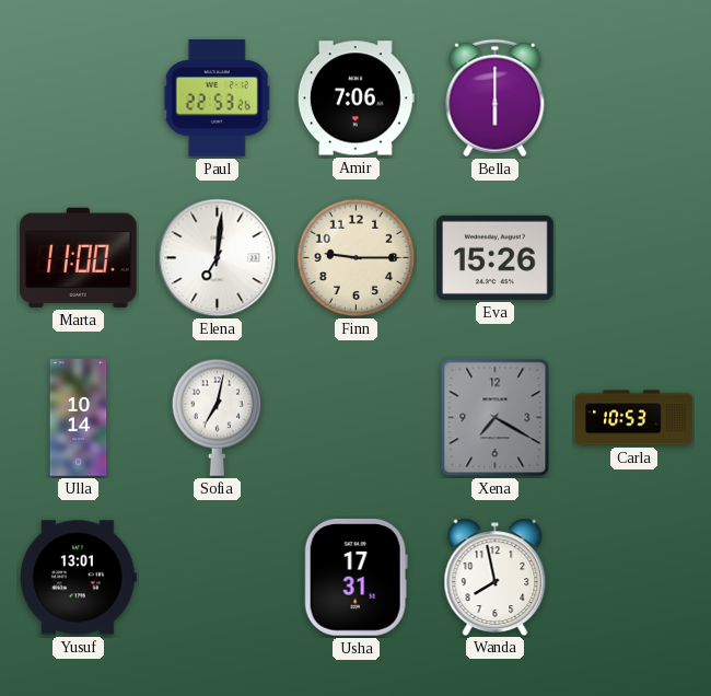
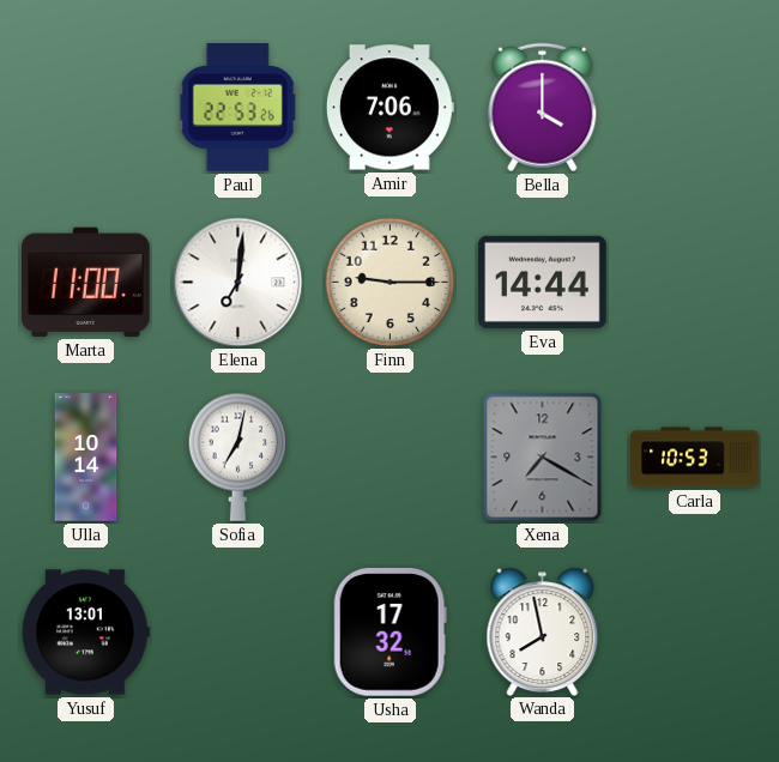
Bella: 6:00 -> 4:00
Eva: 15:26 -> 14:44
Usha: 17:31 -> 17:32
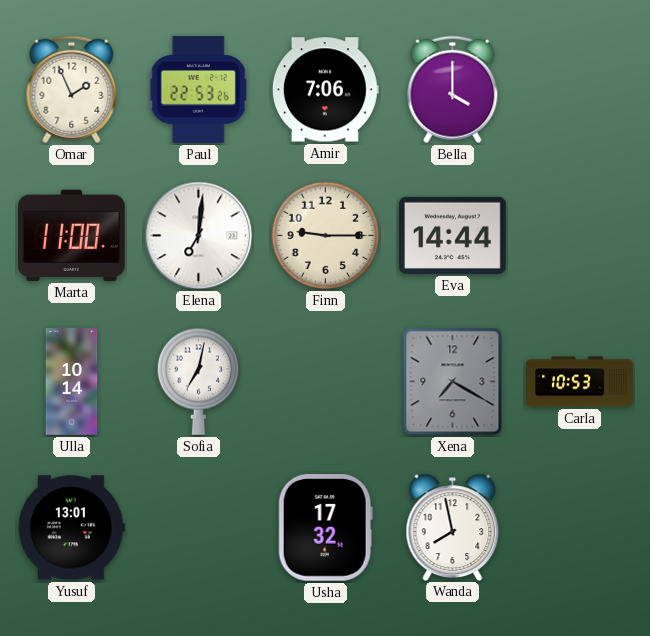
Omar: none -> 1:56
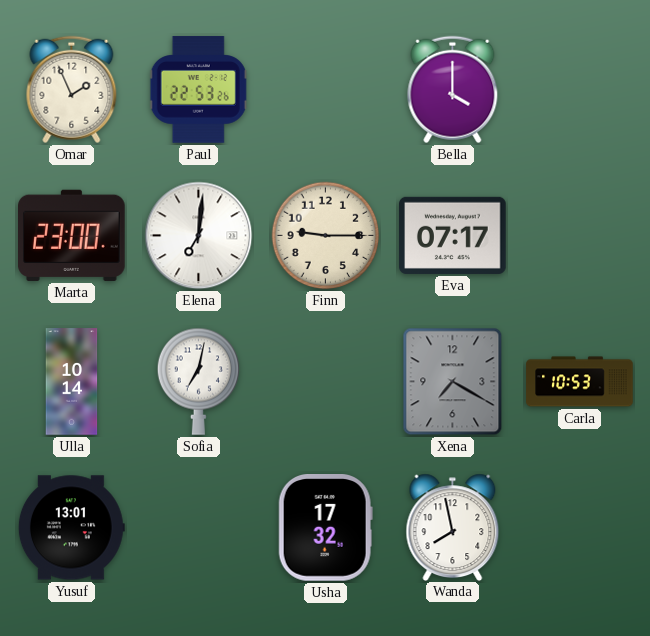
Amir: 7:06 -> none
Marta: 11:00 -> 23:00
Eva: 14:44 -> 07:17
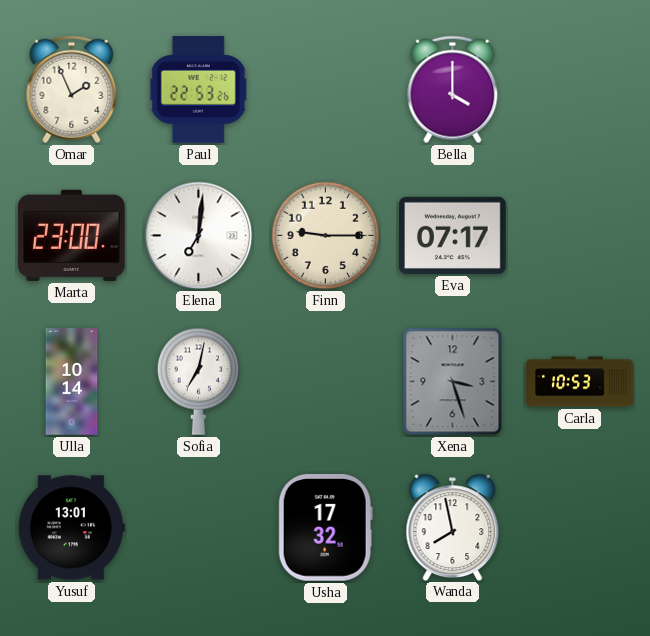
Xena: 7:20 -> 3:27
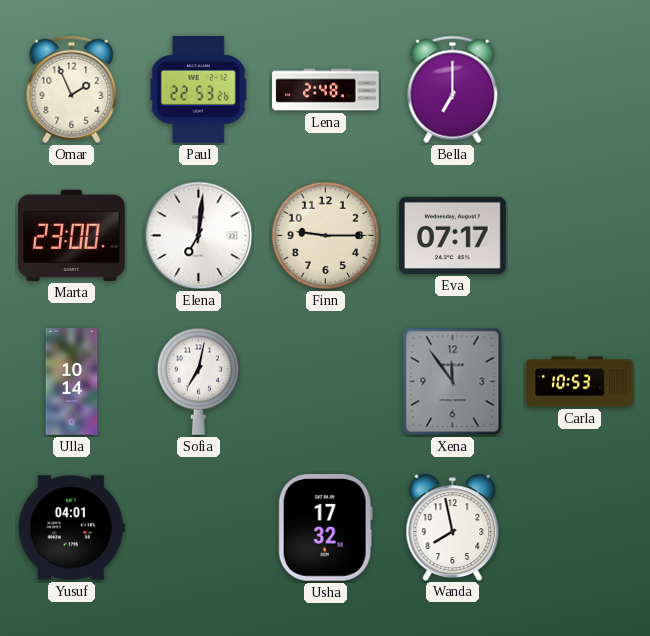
Lena: none -> 2:48
Bella: 4:00 -> 7:00
Xena: 3:27 -> 11:54
Yusuf: 13:01 -> 04:01
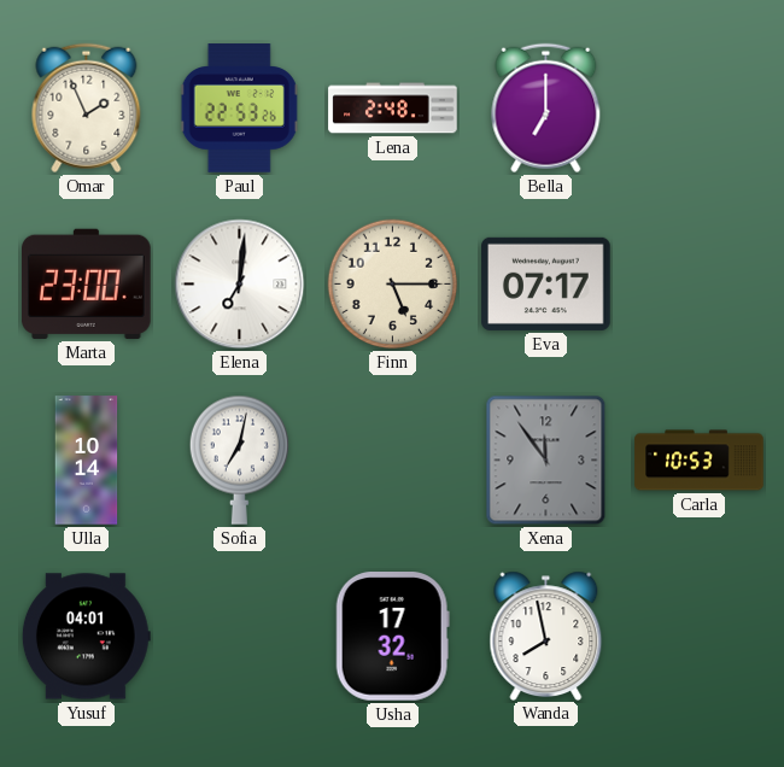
Finn: 9:15 -> 5:15
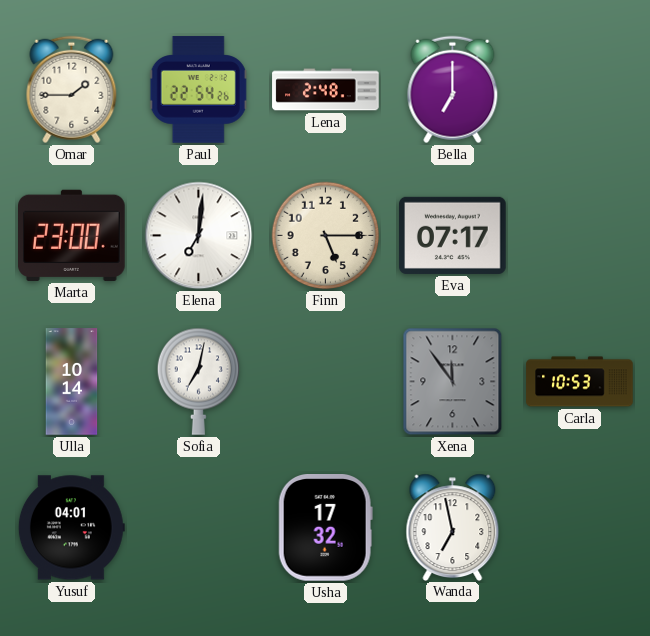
Omar: 1:56 -> 1:45
Paul: 22:53 -> 22:54
Wanda: 7:58 -> 6:58
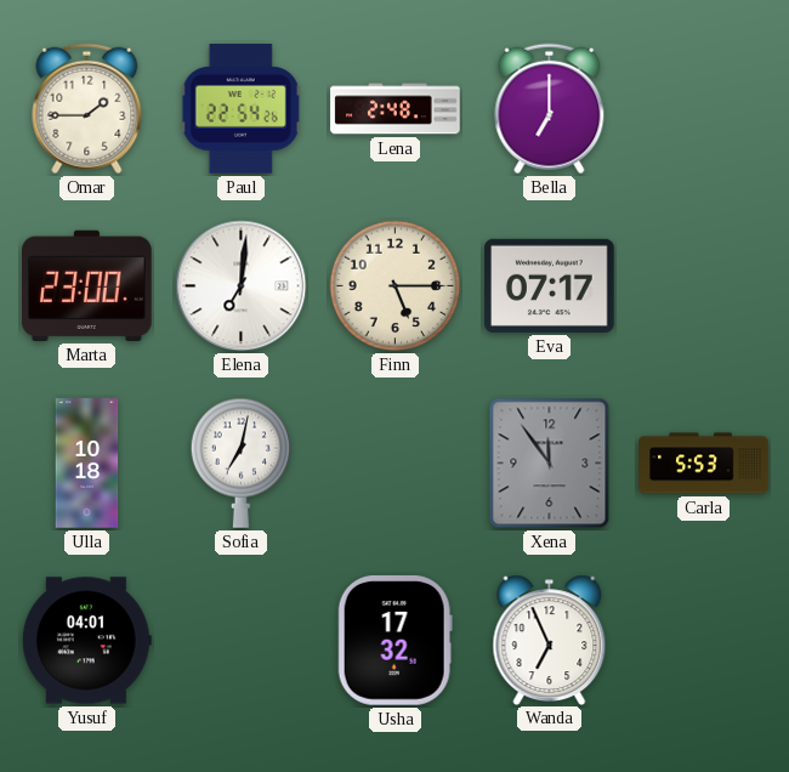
Ulla: 10:14 -> 10:18
Carla: 10:53 -> 5:53
Wanda: 6:58 -> 6:56
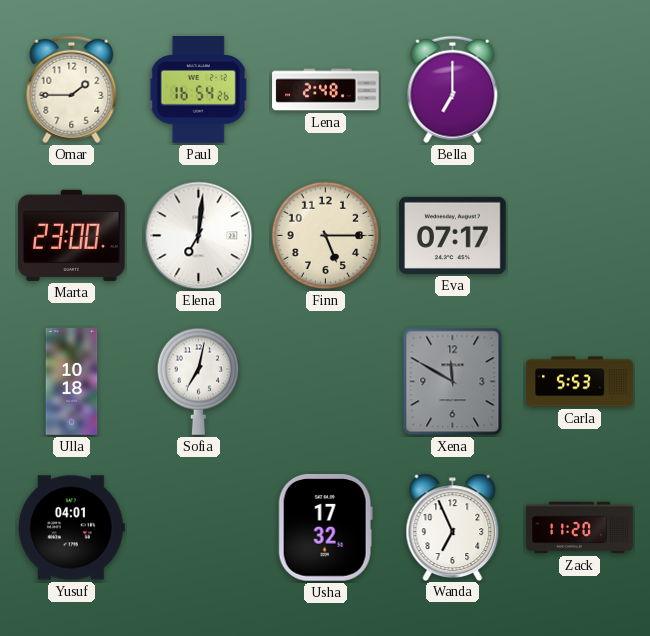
Paul: 22:54 -> 16:54
Xena: 11:54 -> 11:50
Zack: none -> 11:20
